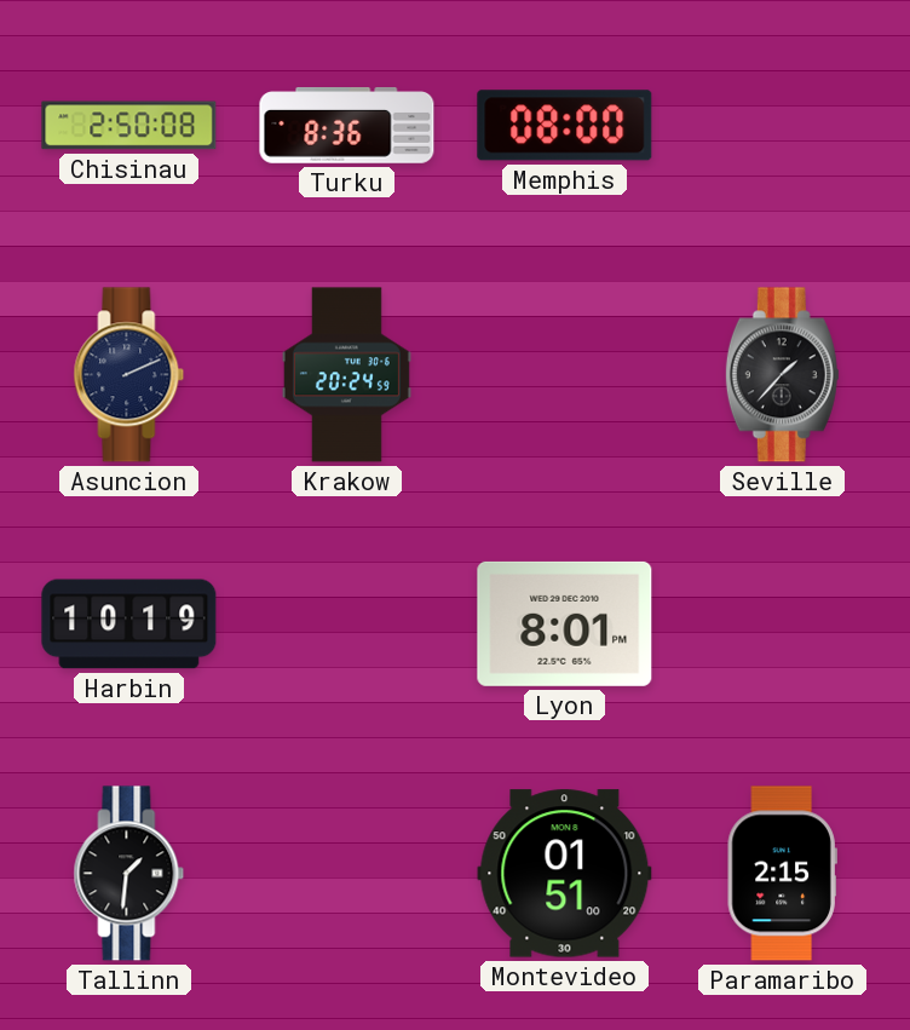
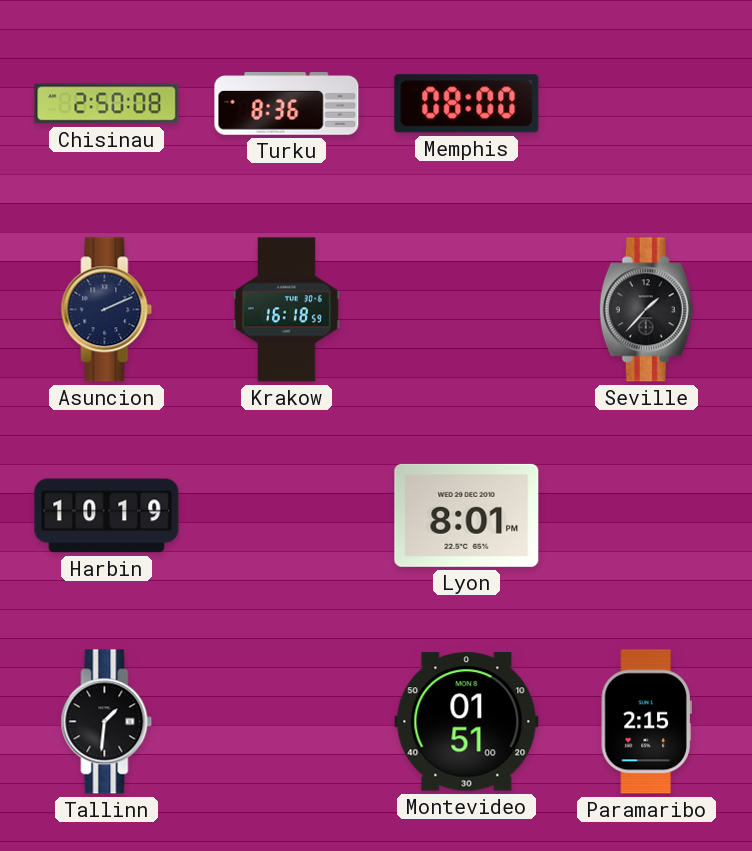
Krakow: 20:24 -> 16:18
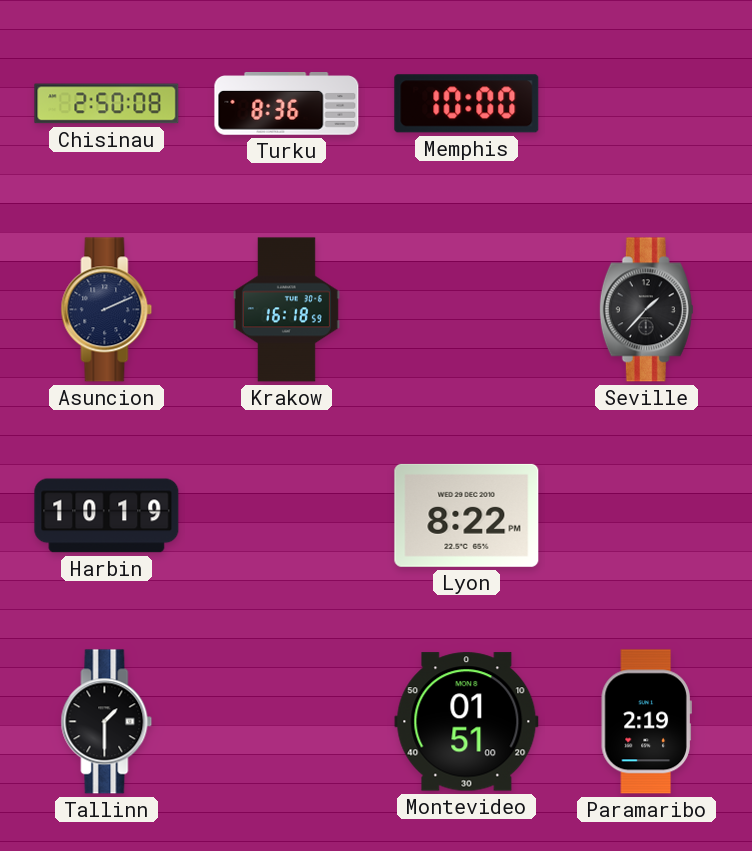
Memphis: 08:00 -> 10:00
Lyon: 8:01 -> 8:22
Tallinn: 1:31 -> 1:30
Paramaribo: 2:15 -> 2:19
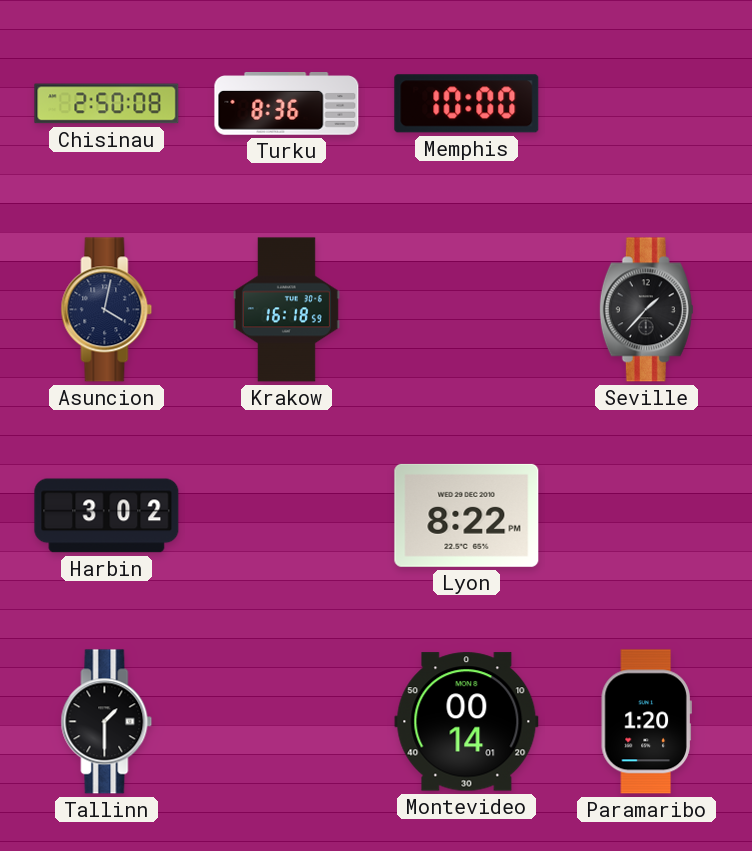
Asuncion: 2:11 -> 4:02
Harbin: 10:19 -> 3:02
Montevideo: 01:51 -> 00:14
Paramaribo: 2:19 -> 1:20
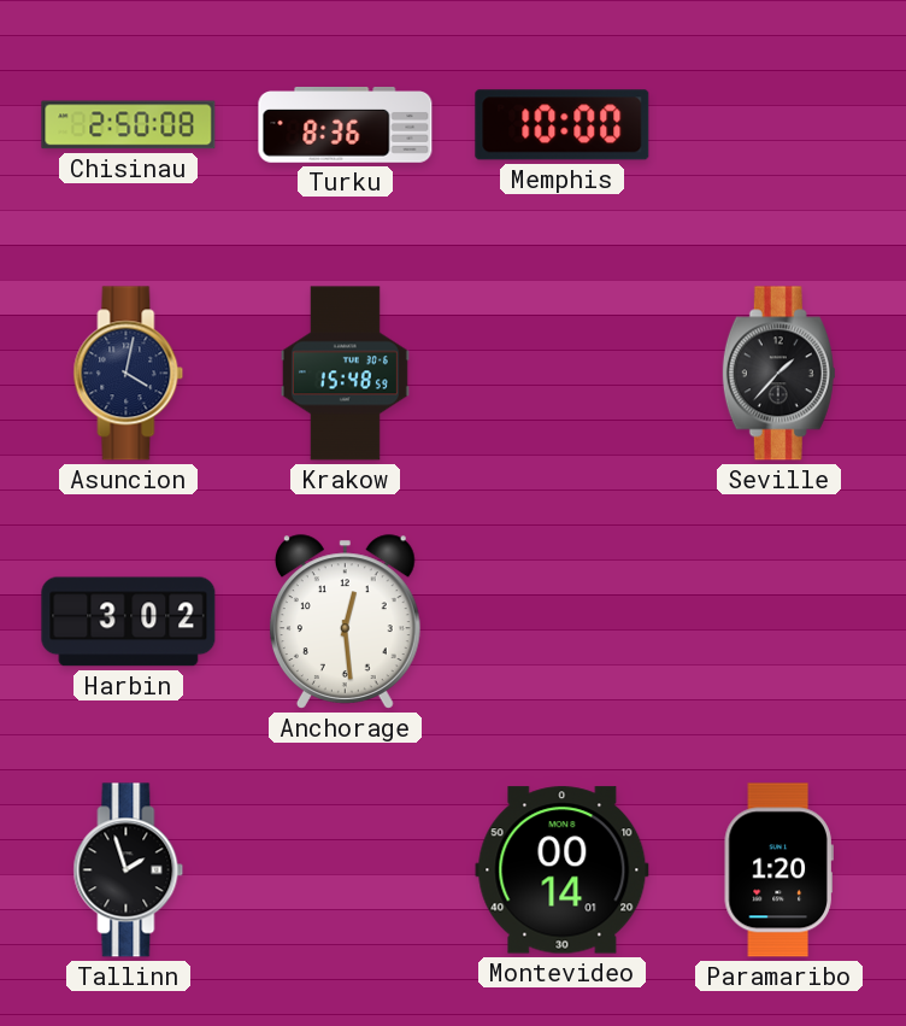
Krakow: 16:18 -> 15:48
Anchorage: none -> 12:29
Lyon: 8:22 -> none
Tallinn: 1:30 -> 1:57
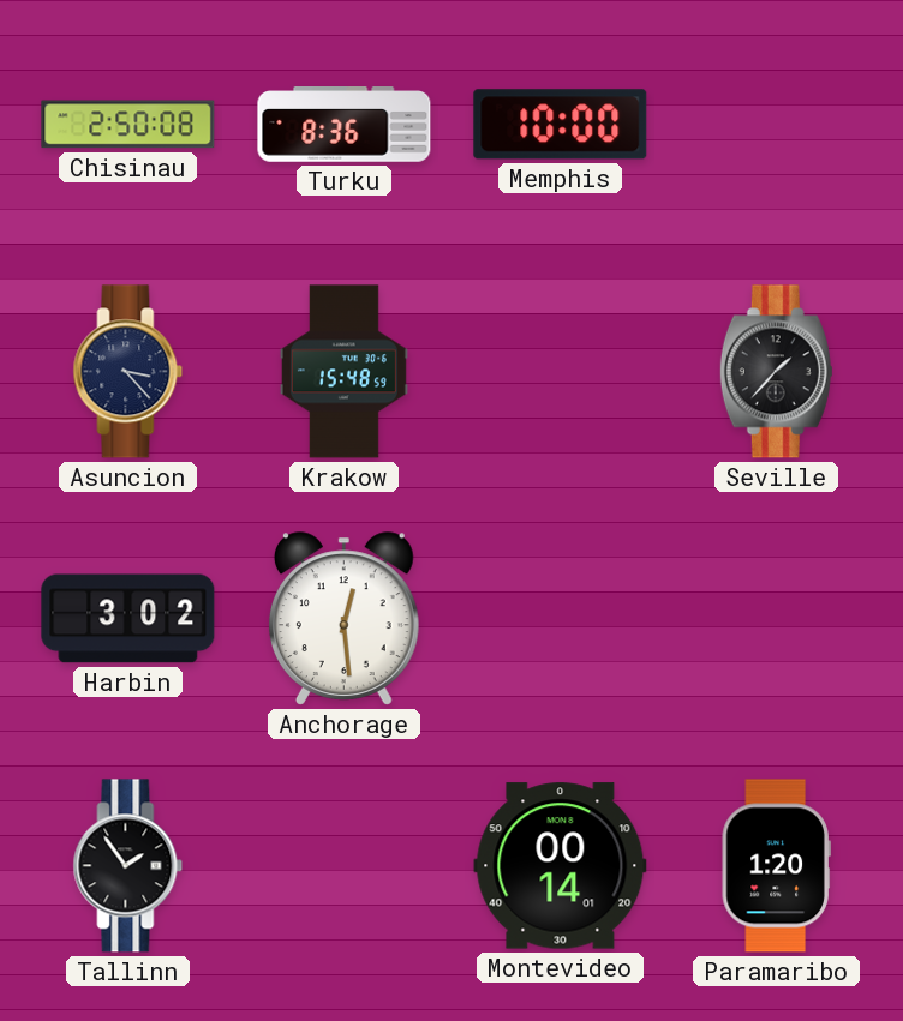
Asuncion: 4:02 -> 3:23
Tallinn: 1:57 -> 1:54
